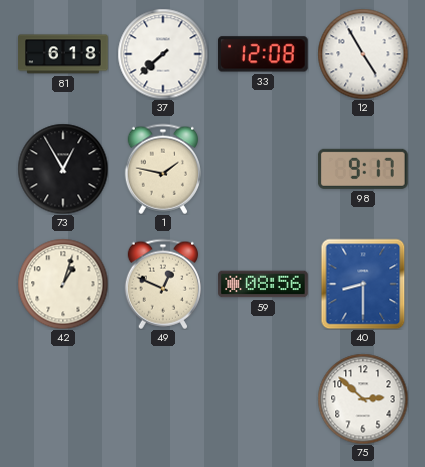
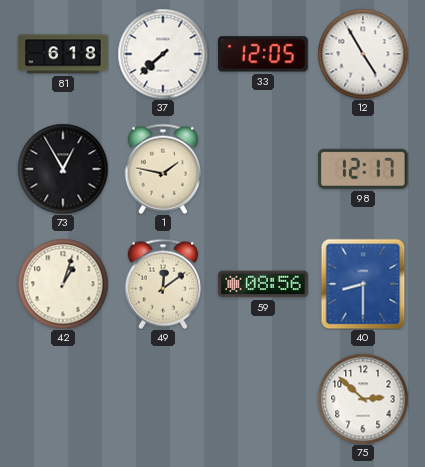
33: 12:08 -> 12:05
98: 9:17 -> 12:17
49: 12:49 -> 12:09
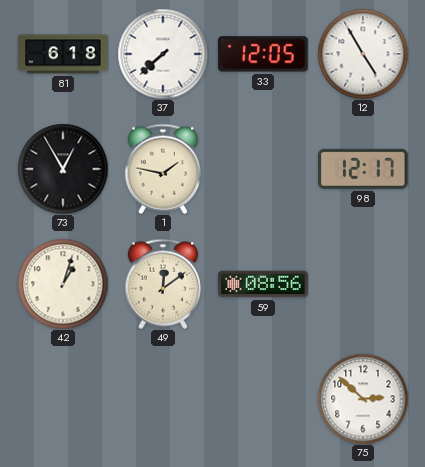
40: 8:30 -> none
